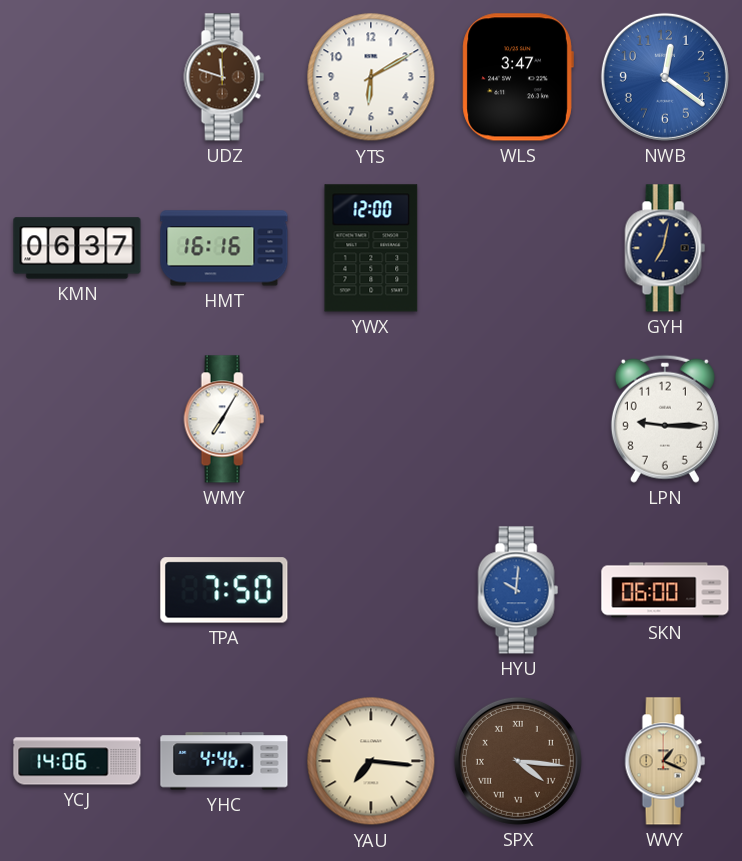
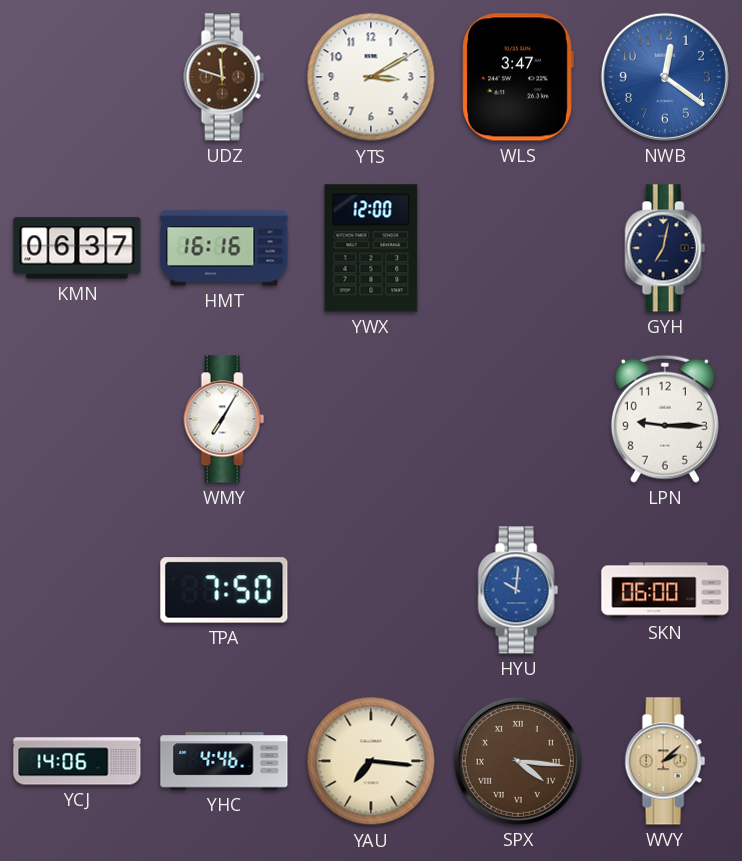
YTS: 6:10 -> 3:10
WVY: 1:19 -> 2:08
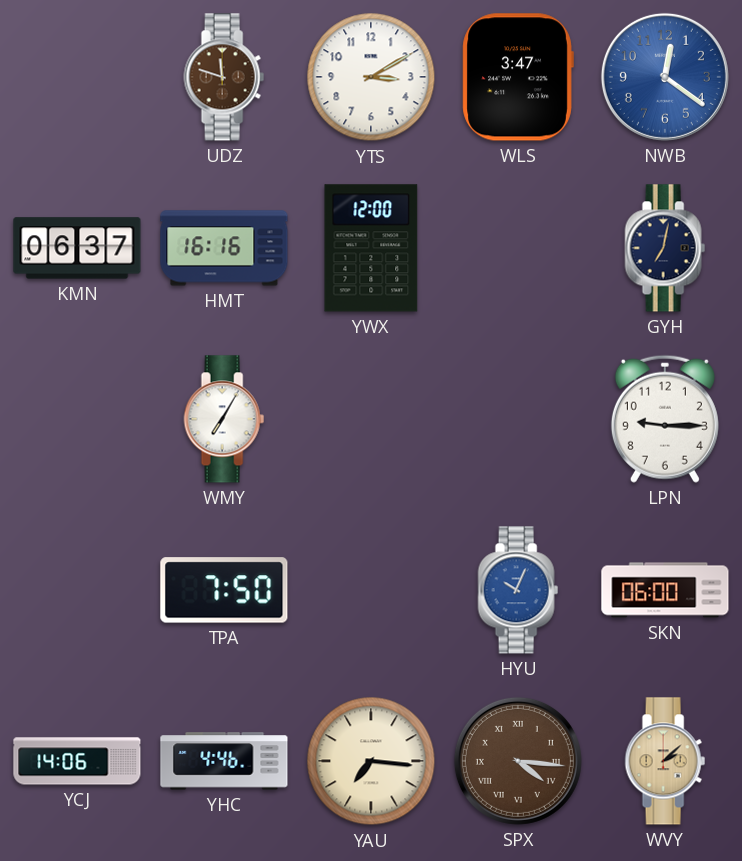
HYU: 10:01 -> 10:04
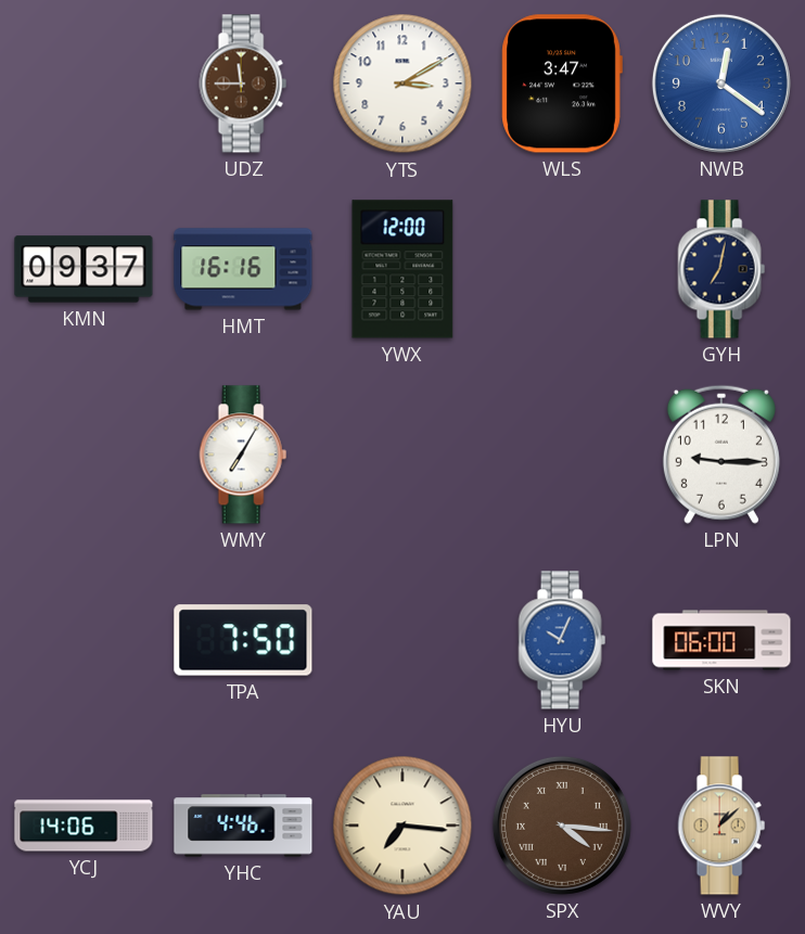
UDZ: 11:48 -> 11:45
KMN: 06:37 -> 09:37
WVY: 2:08 -> 1:08
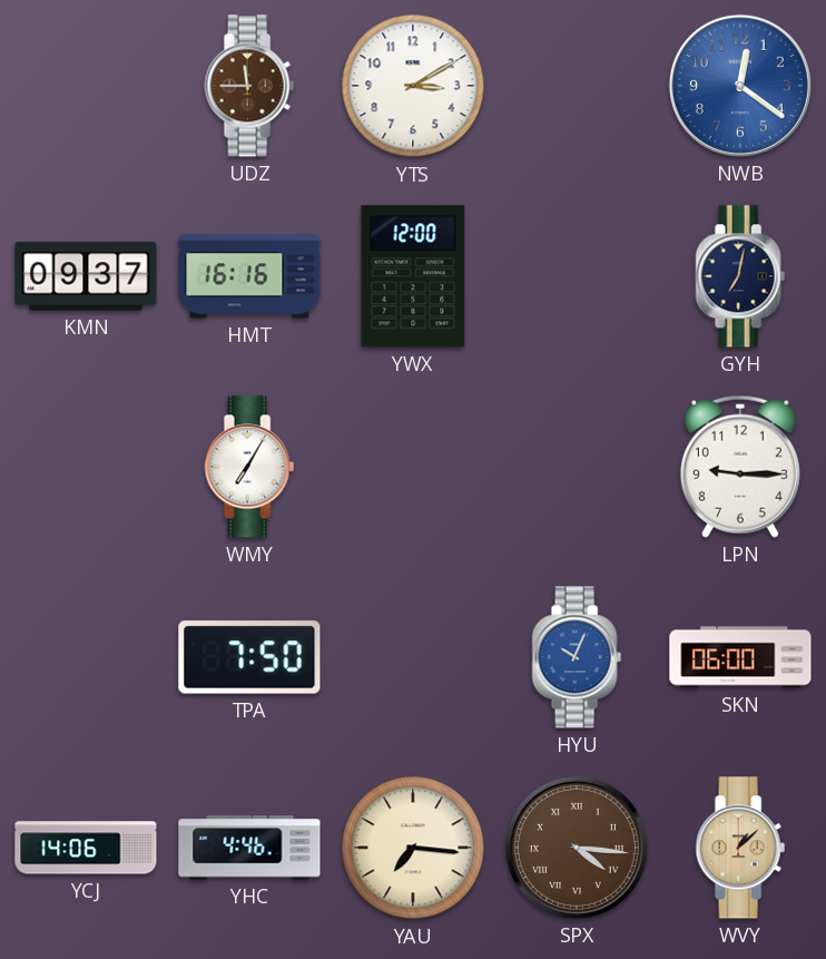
WLS: 3:47 -> none
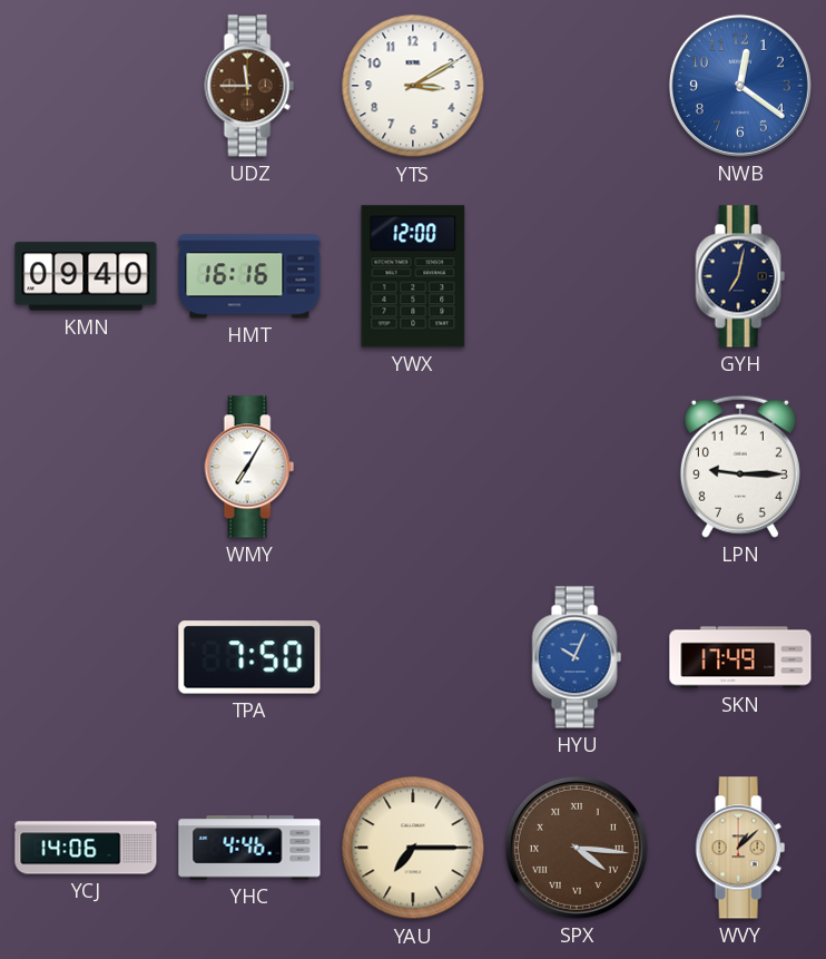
KMN: 09:37 -> 09:40
SKN: 06:00 -> 17:49
YAU: 7:16 -> 7:15
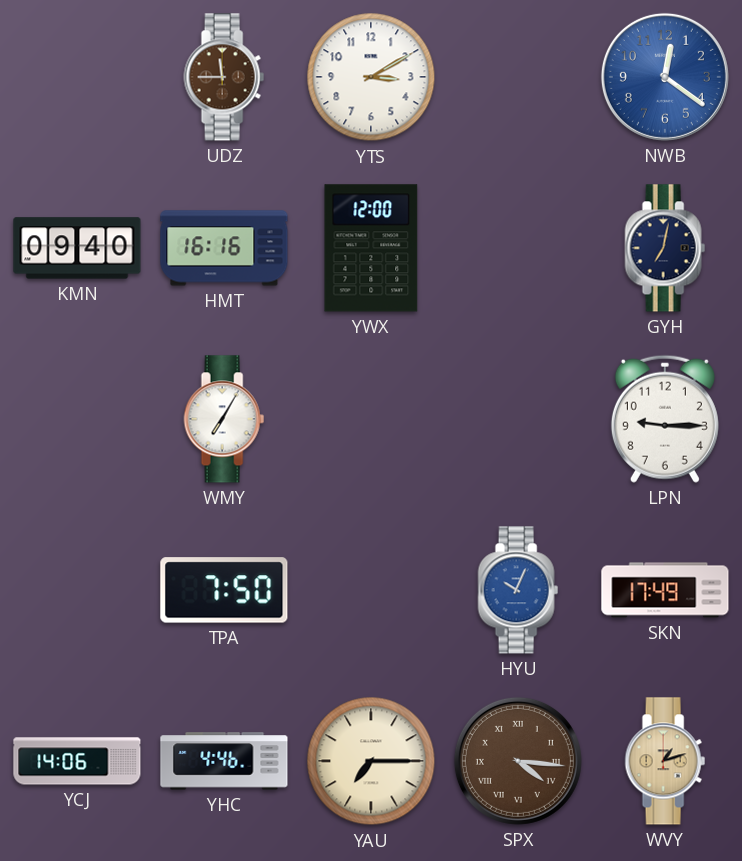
WVY: 1:08 -> 1:12
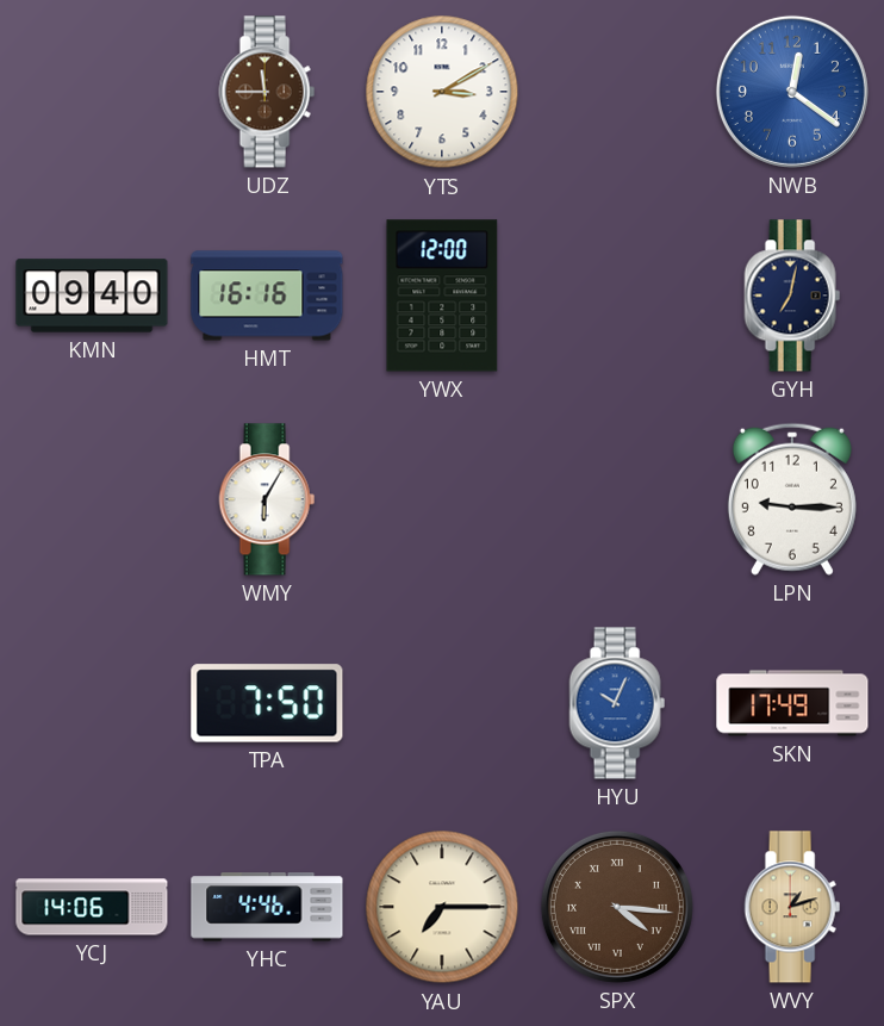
WMY: 7:05 -> 6:05
